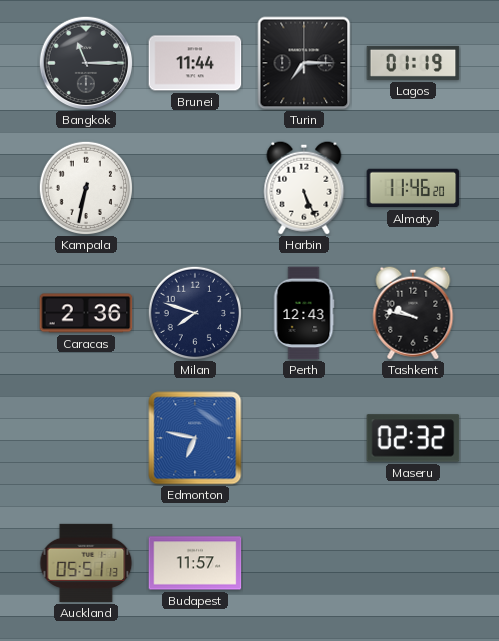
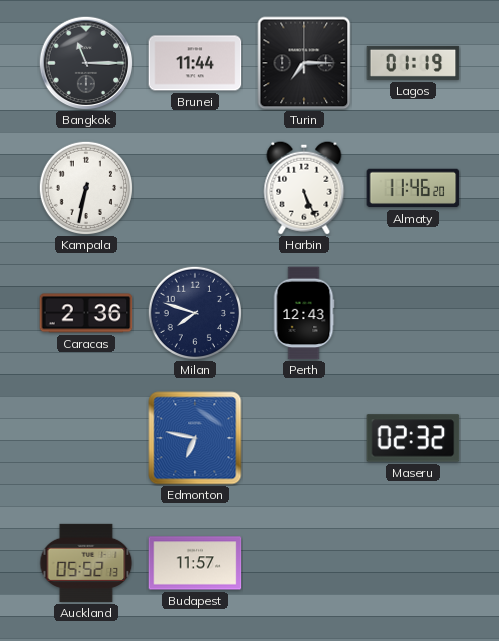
Tashkent: 9:47 -> none
Auckland: 05:51 -> 05:52
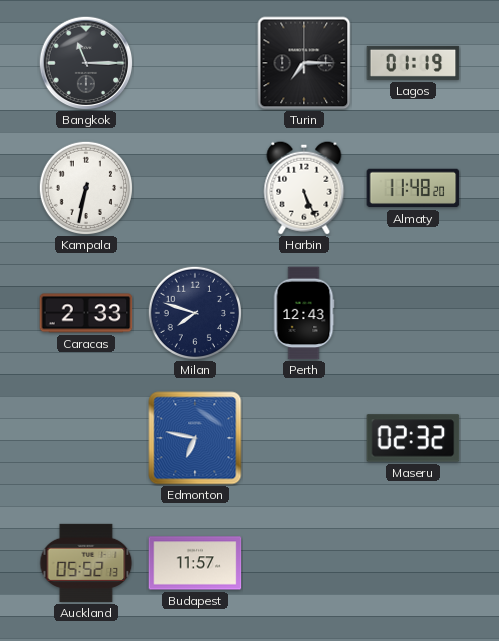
Brunei: 11:44 -> none
Almaty: 11:46 -> 11:48
Caracas: 2:36 -> 2:33
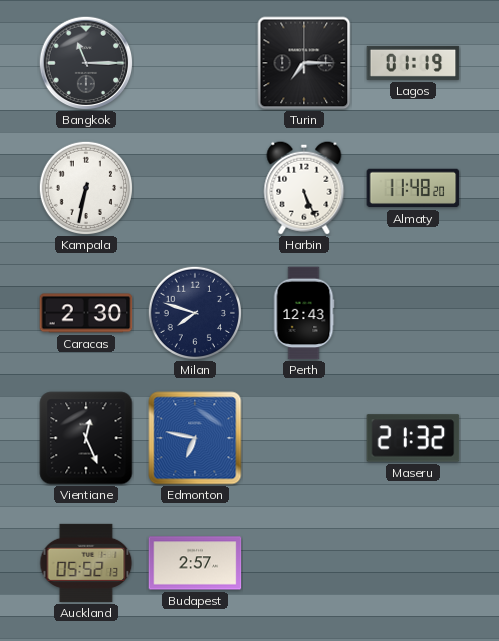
Caracas: 2:33 -> 2:30
Vientiane: none -> 12:26
Maseru: 02:32 -> 21:32
Budapest: 11:57 -> 2:57
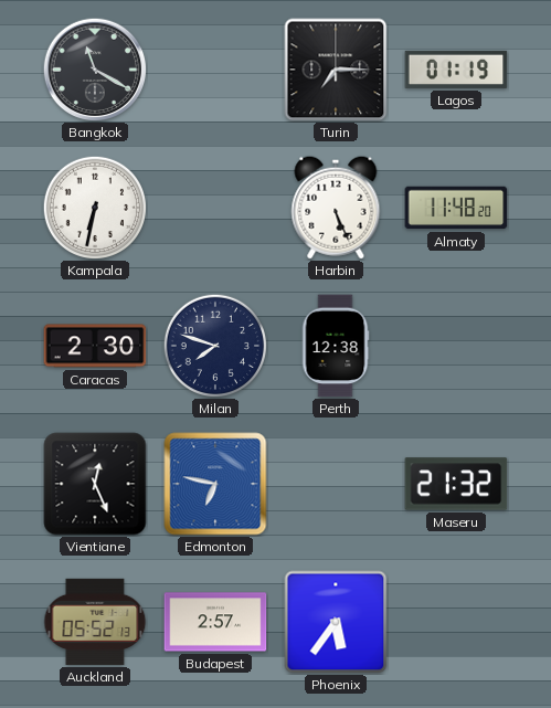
Bangkok: 11:15 -> 11:20
Perth: 12:43 -> 12:38
Phoenix: none -> 5:36
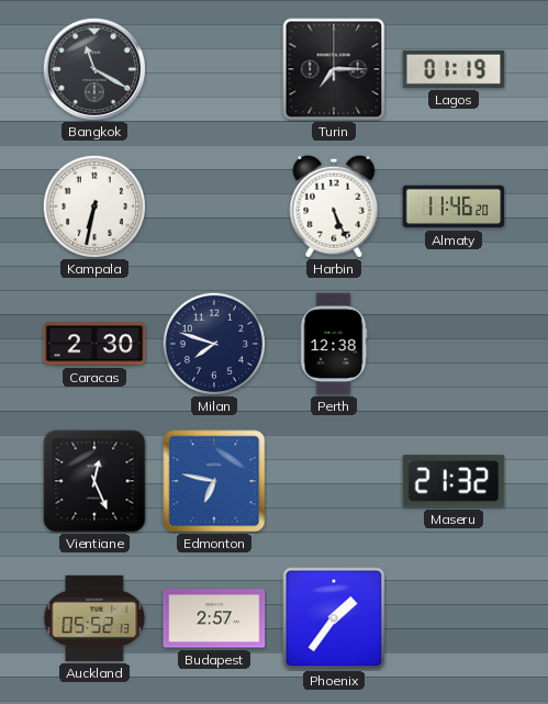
Almaty: 11:48 -> 11:46
Phoenix: 5:36 -> 1:36
